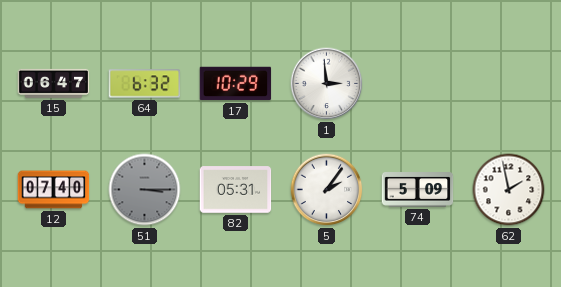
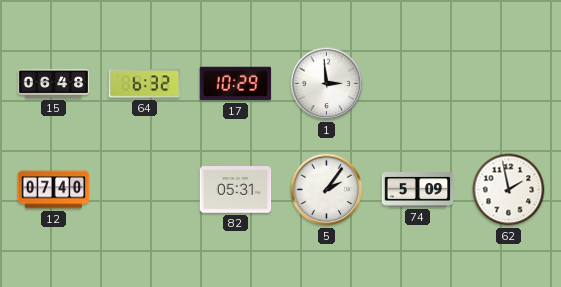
15: 06:47 -> 06:48
51: 3:15 -> none
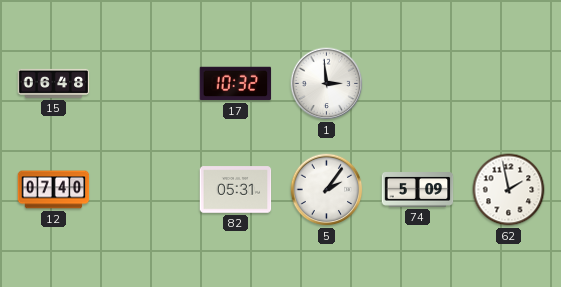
64: 6:32 -> none
17: 10:29 -> 10:32
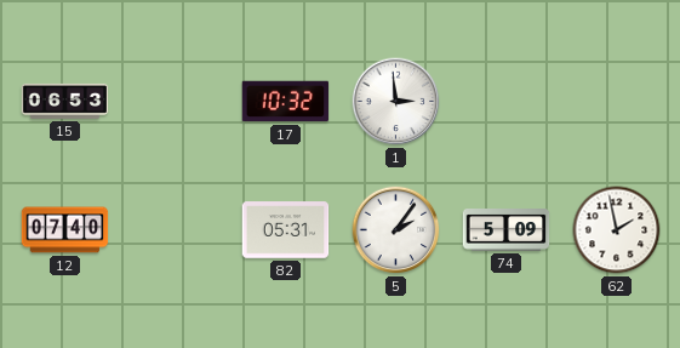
15: 06:48 -> 06:53
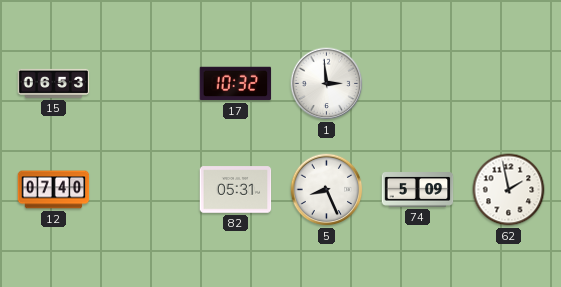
5: 2:06 -> 8:26
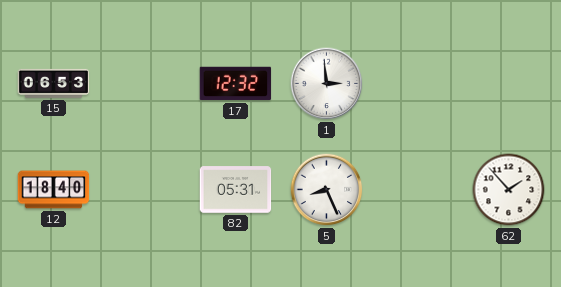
17: 10:32 -> 12:32
12: 07:40 -> 18:40
74: 5:09 -> none
62: 1:58 -> 1:53
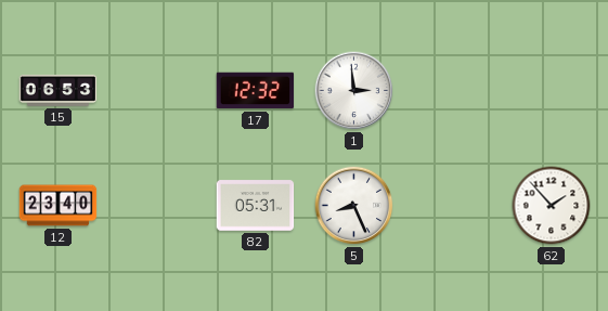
12: 18:40 -> 23:40
